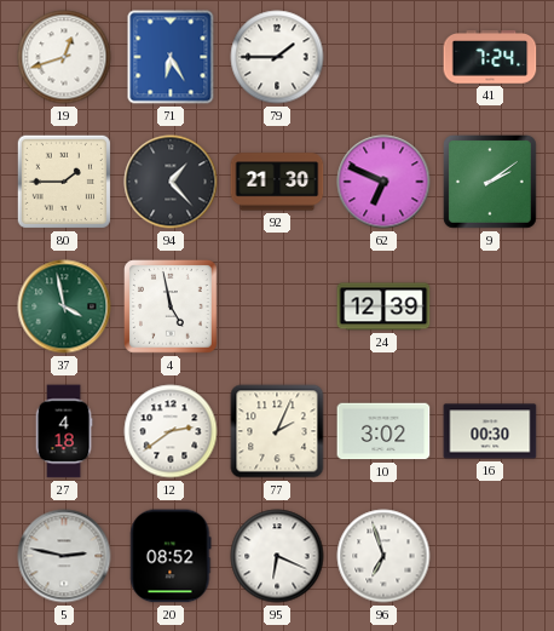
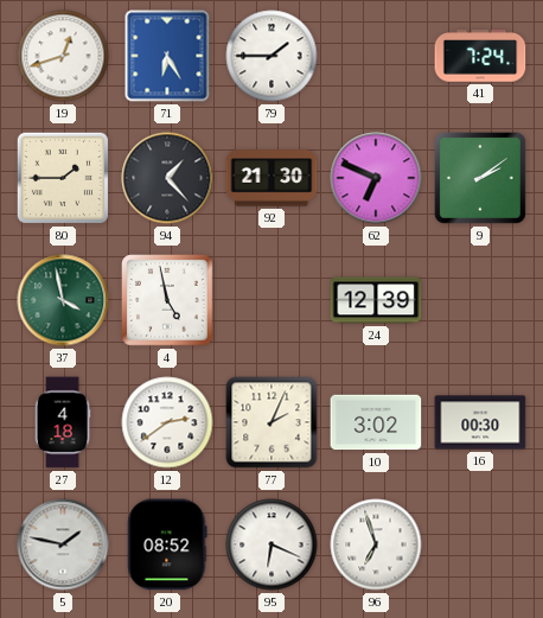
5: 2:47 -> 1:47
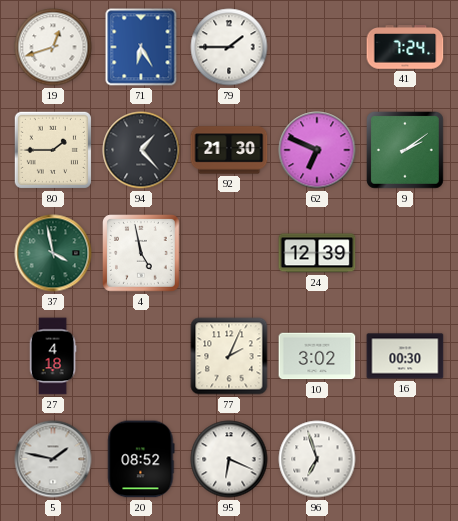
12: 2:39 -> none
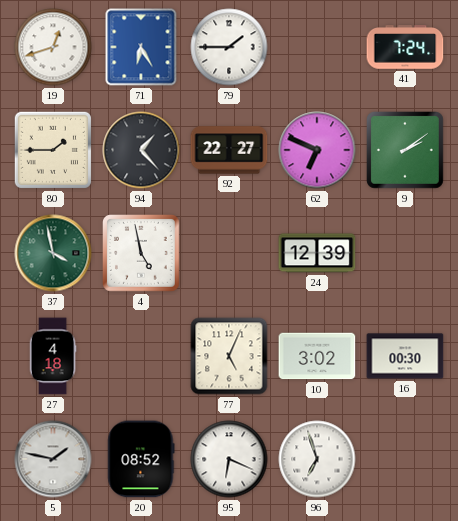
92: 21:30 -> 22:27
77: 2:04 -> 5:04
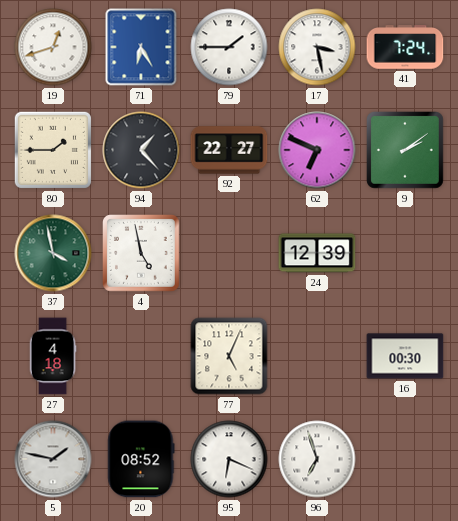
17: none -> 3:28
10: 3:02 -> none
